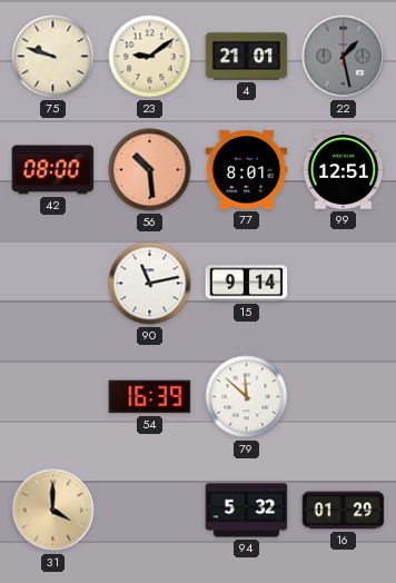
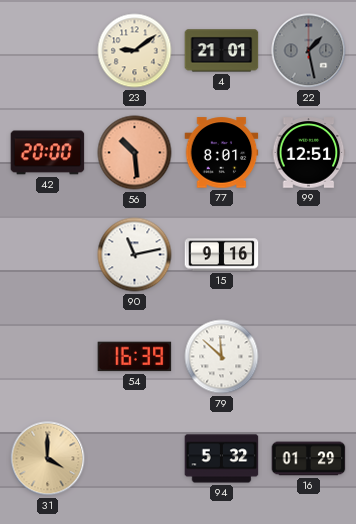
75: 9:48 -> none
42: 08:00 -> 20:00
15: 9:14 -> 9:16
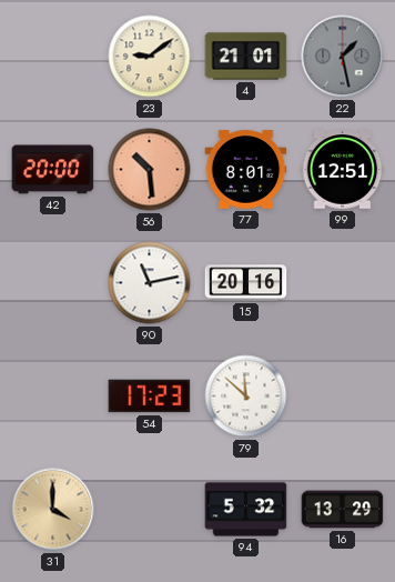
15: 9:16 -> 20:16
54: 16:39 -> 17:23
16: 01:29 -> 13:29
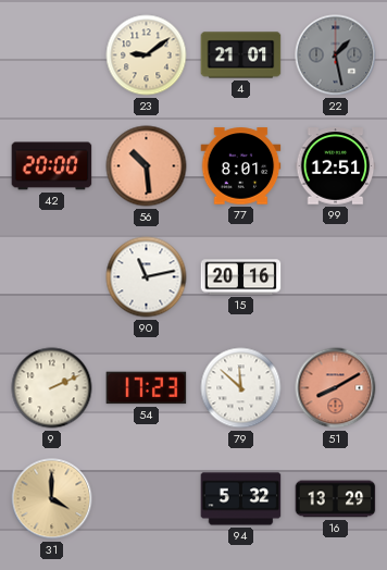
9: none -> 2:11
51: none -> 8:10
